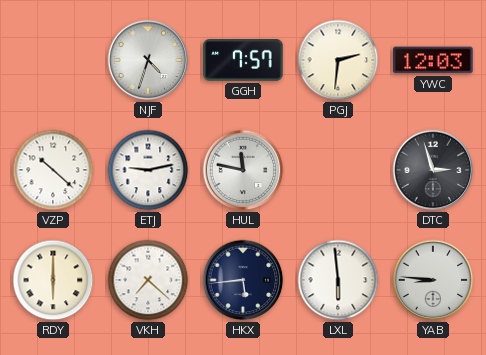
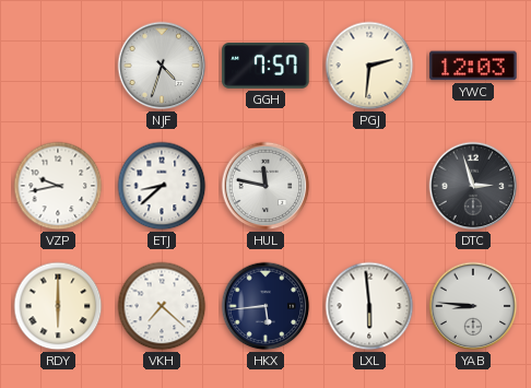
VZP: 10:22 -> 9:43
ETJ: 9:13 -> 8:38
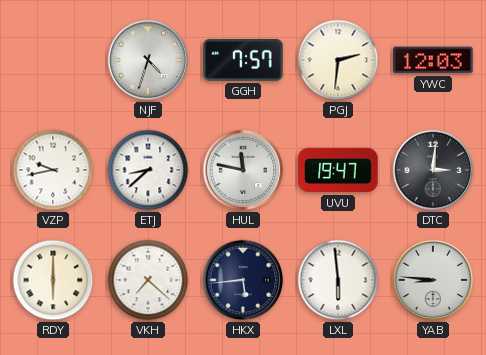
UVU: none -> 19:47
DTC: 2:57 -> 3:01
